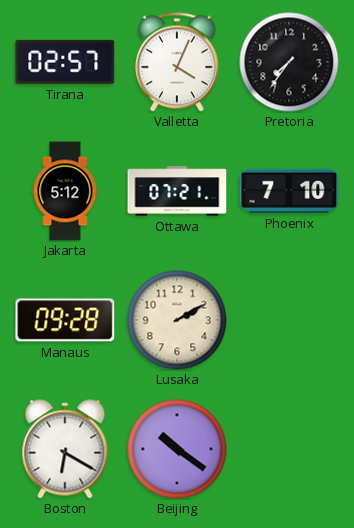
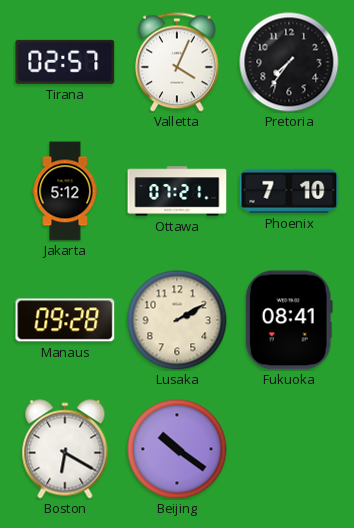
Fukuoka: none -> 08:41
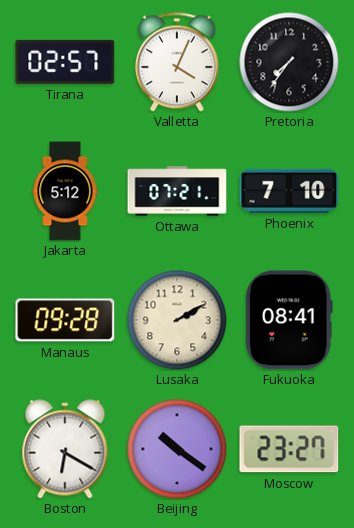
Moscow: none -> 23:27
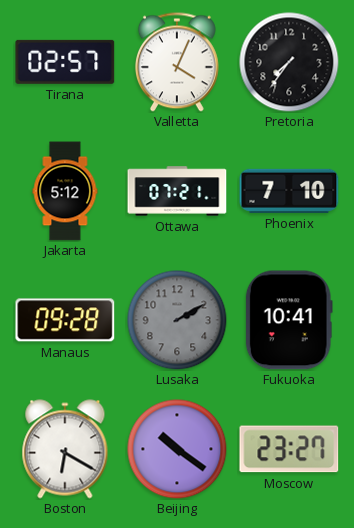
Lusaka dial: cream -> grey
Fukuoka: 08:41 -> 10:41
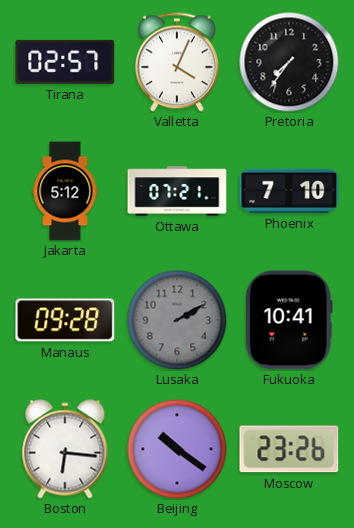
Boston: 6:20 -> 6:16
Moscow: 23:27 -> 23:26
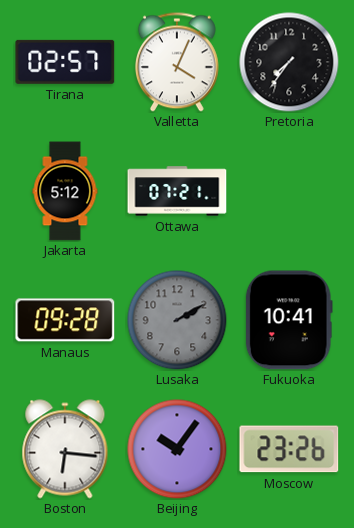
Phoenix: 7:10 -> none
Beijing: 10:21 -> 10:06
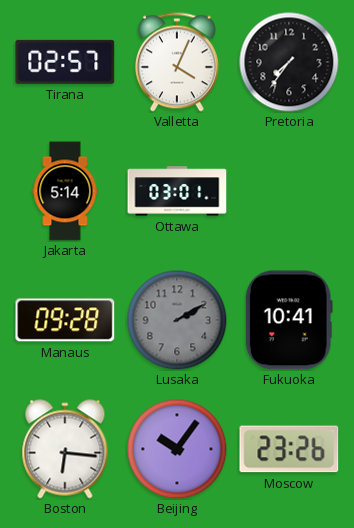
Jakarta: 5:12 -> 5:14
Ottawa: 07:21 -> 03:01
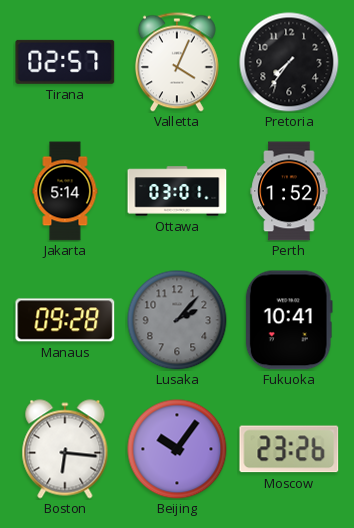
Perth: none -> 1:52
Lusaka: 2:10 -> 2:07
